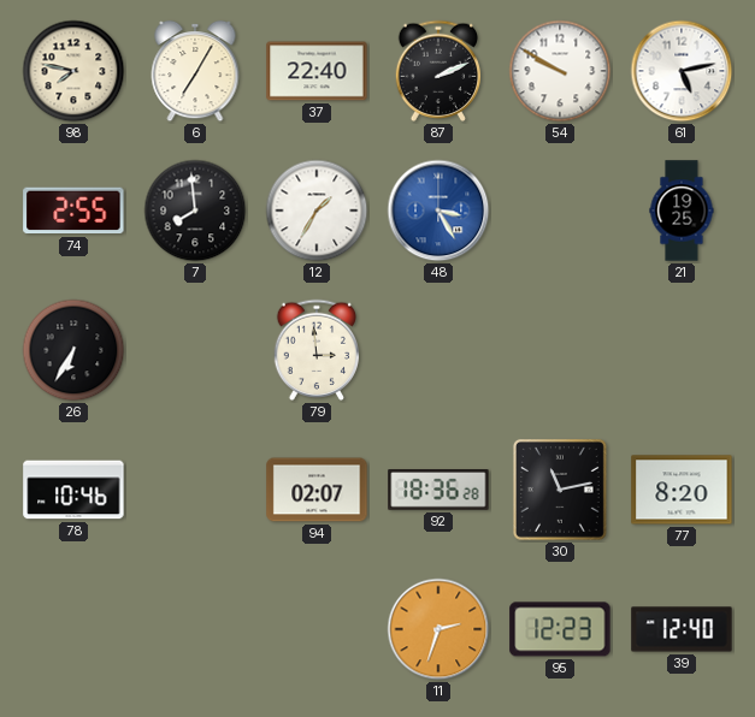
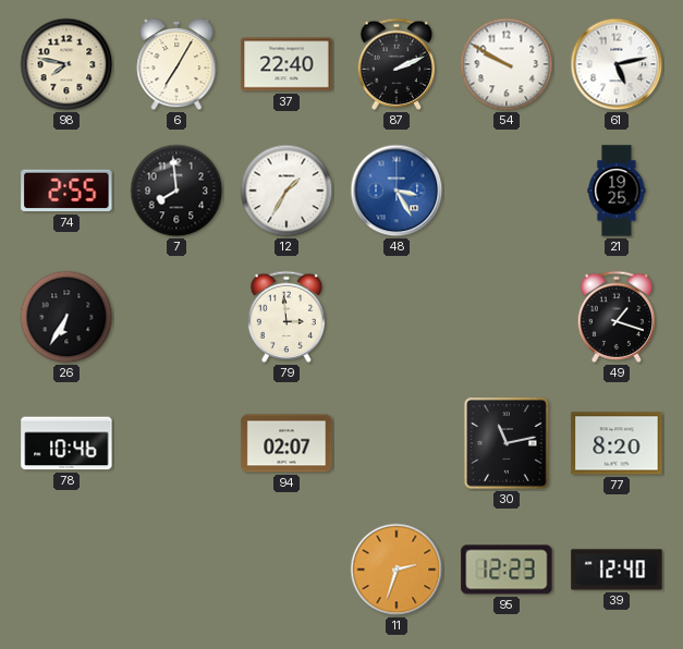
49: none -> 1:18
92: 18:36 -> none
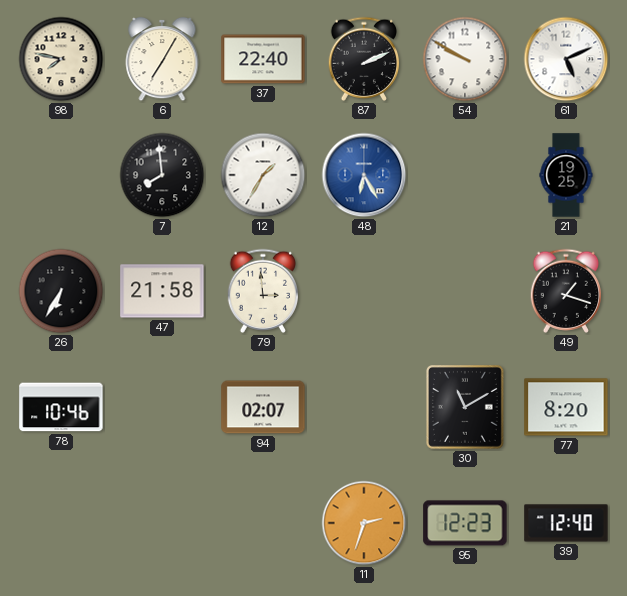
61: 5:13 -> 5:11
74: 2:55 -> none
48: 3:25 -> 6:25
47: none -> 21:58
30: 11:13 -> 11:10
